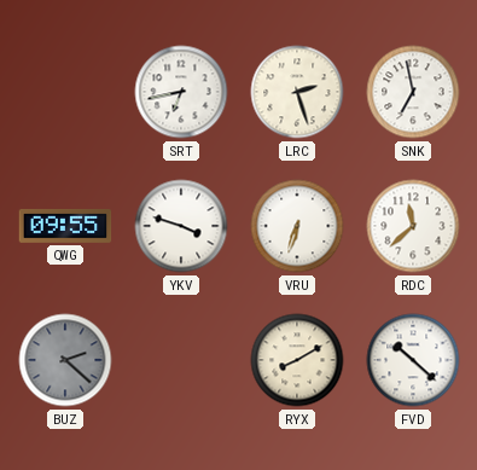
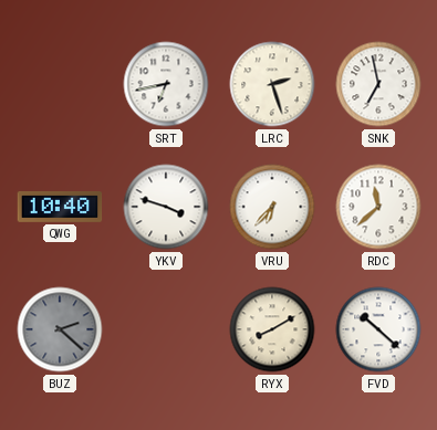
QWG: 09:55 -> 10:40
VRU: 6:33 -> 6:37
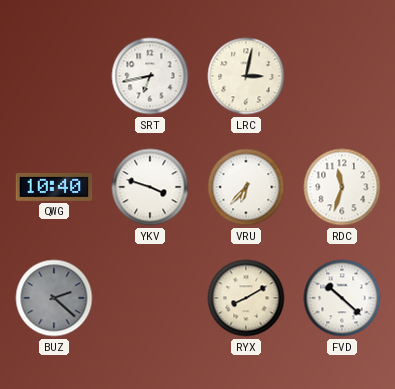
LRC: 2:27 -> 3:02
SNK: 6:58 -> none
RDC: 11:38 -> 11:33
